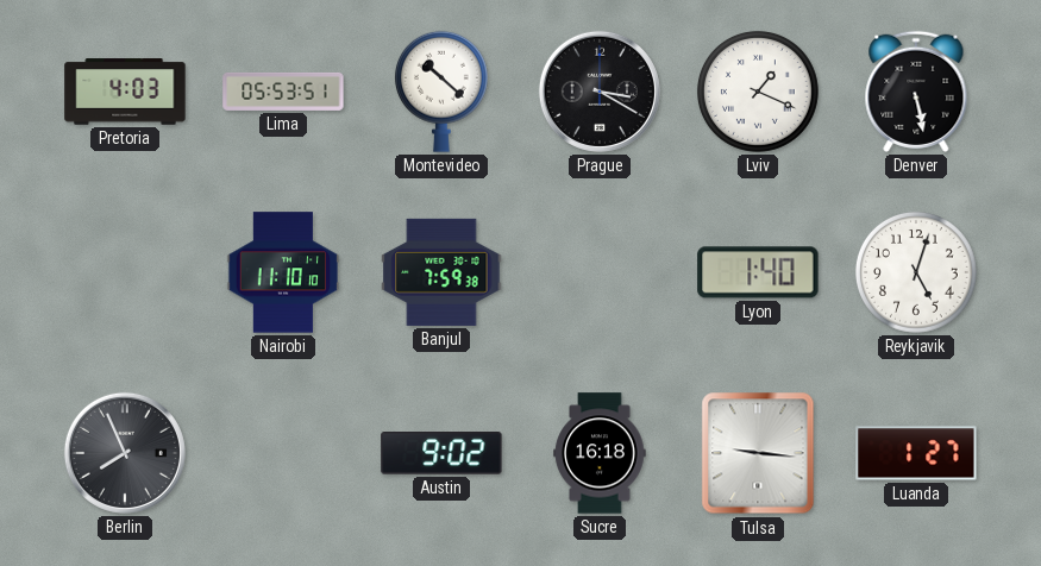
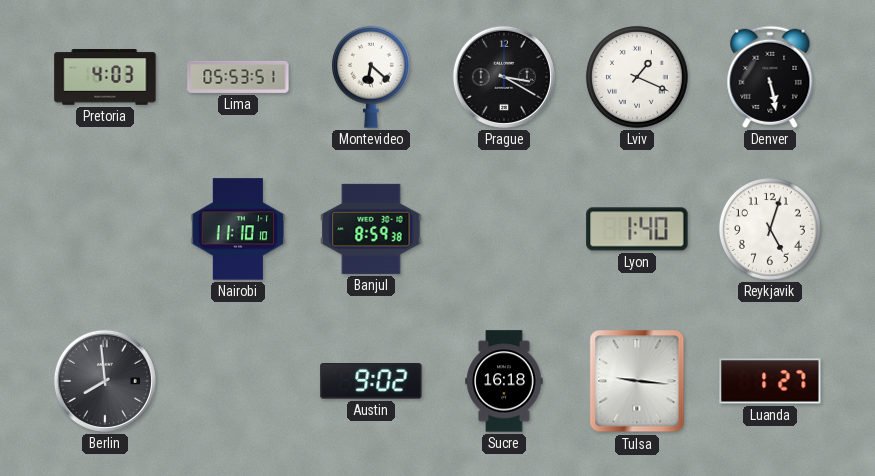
Montevideo: 10:22 -> 6:22
Banjul: 7:59 -> 8:59
Berlin: 7:56 -> 7:59
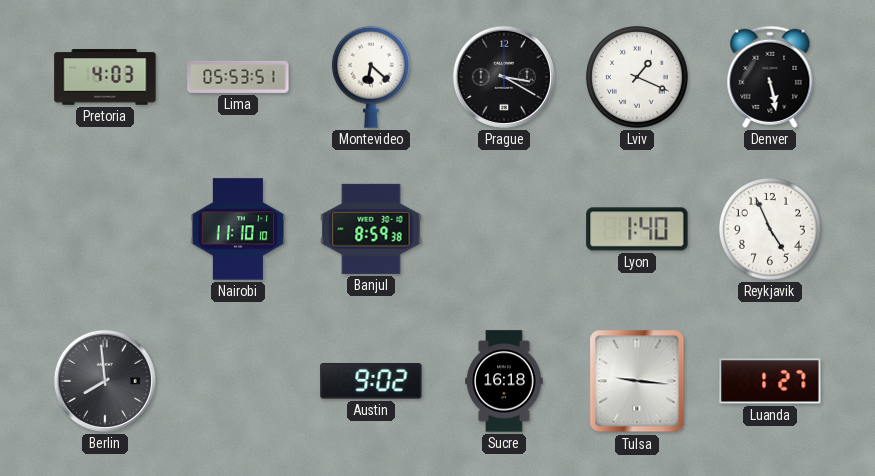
Reykjavik: 5:03 -> 4:56
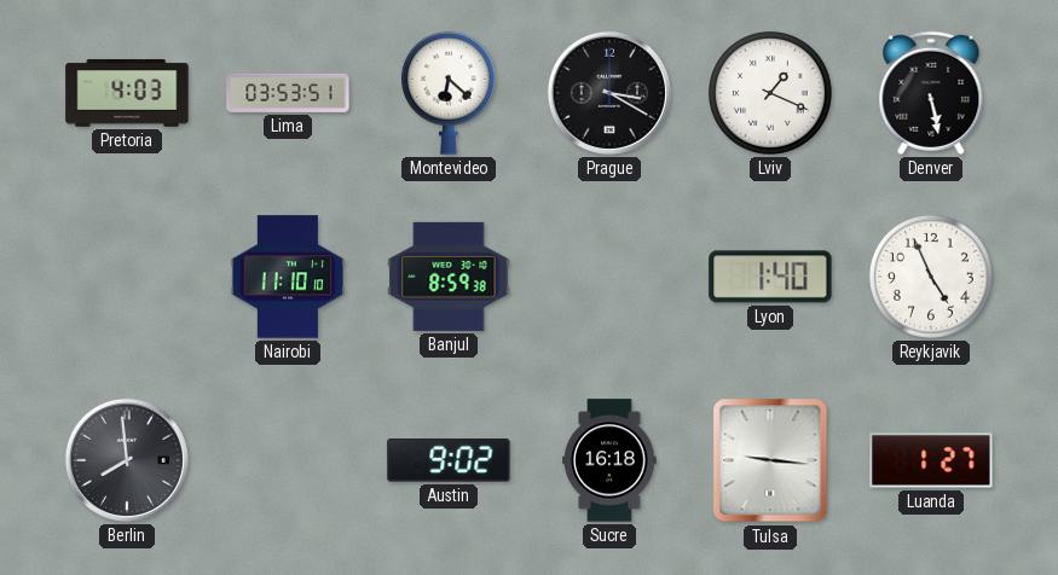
Lima: 05:53 -> 03:53
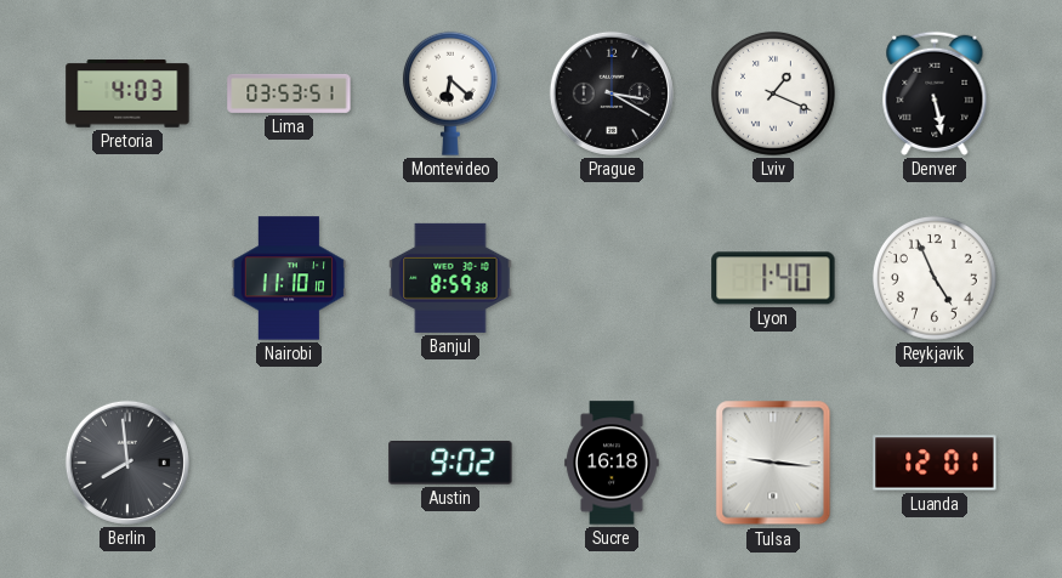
Luanda: 1:27 -> 12:01
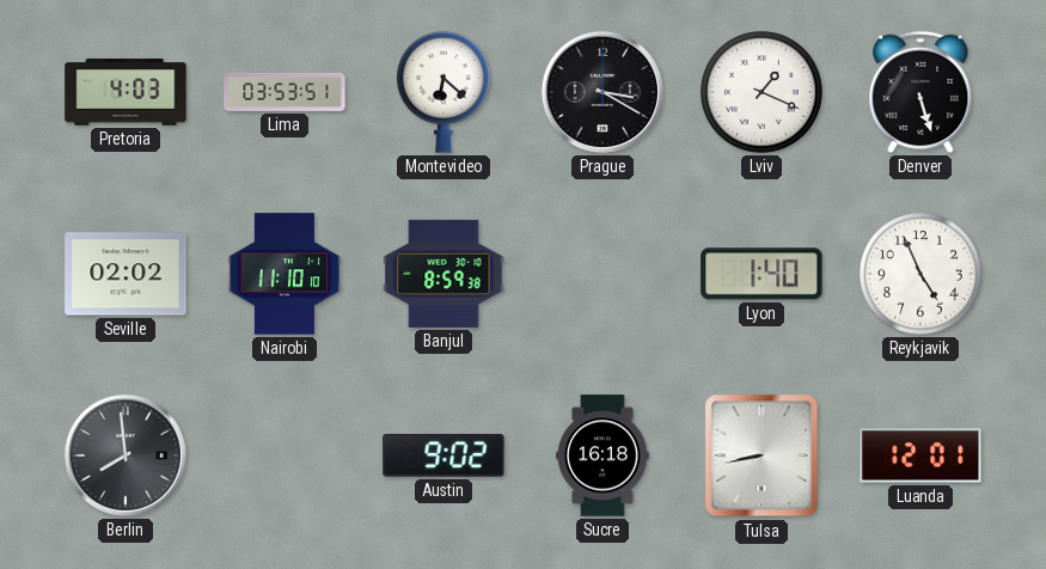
Denver: 5:28 -> 5:27
Seville: none -> 02:02
Tulsa: 9:16 -> 8:43
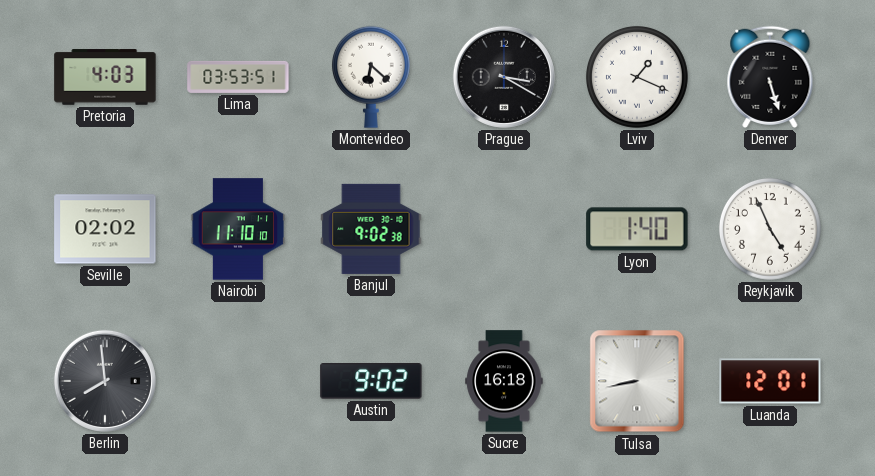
Banjul: 8:59 -> 9:02
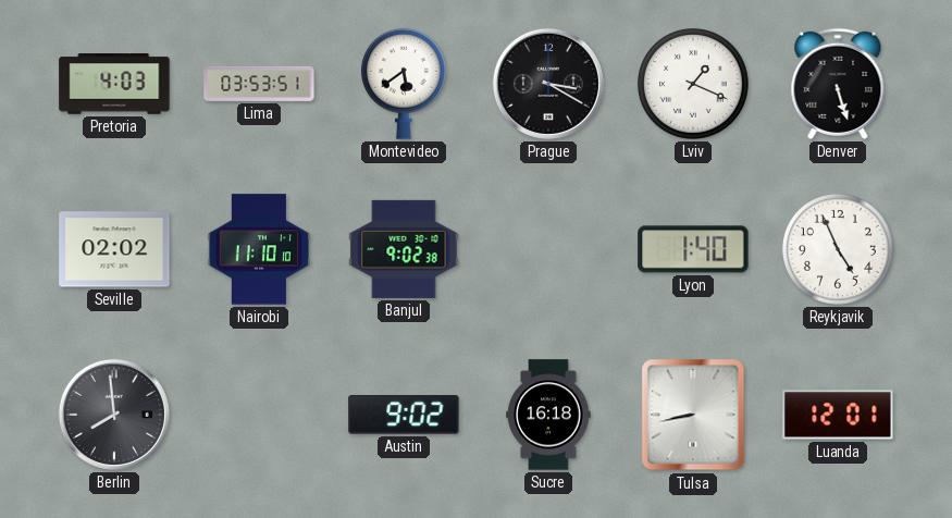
Montevideo: 6:22 -> 5:39
